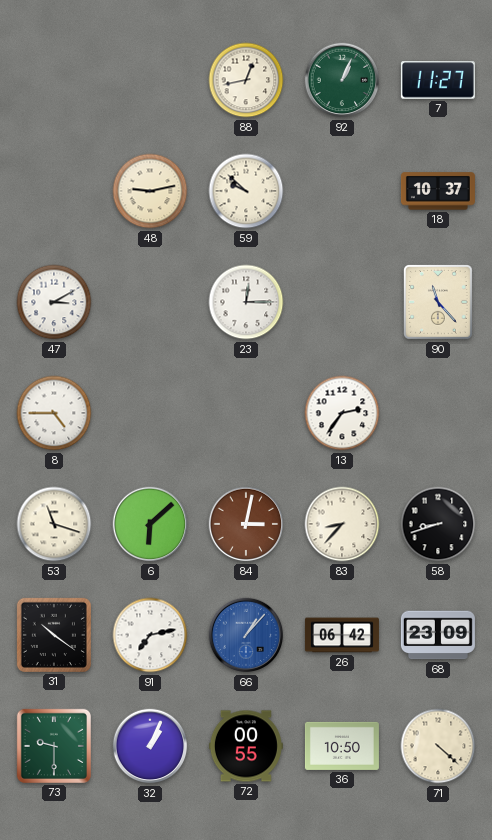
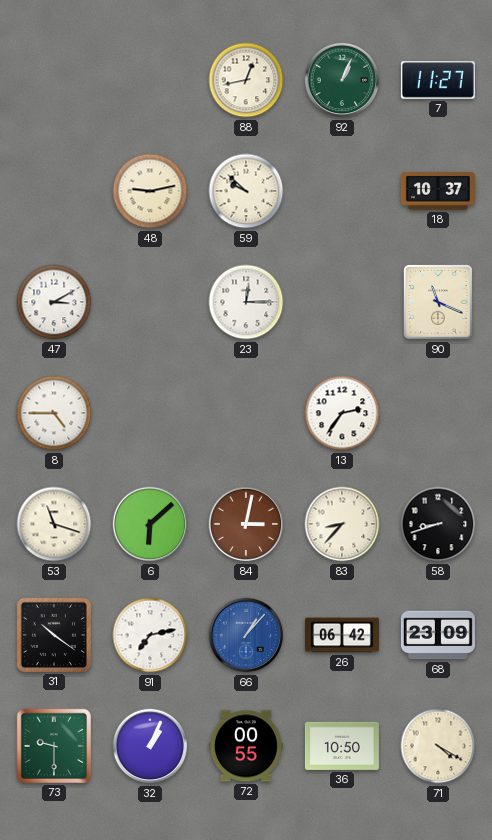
90: 11:23 -> 11:19
71: 4:22 -> 4:20
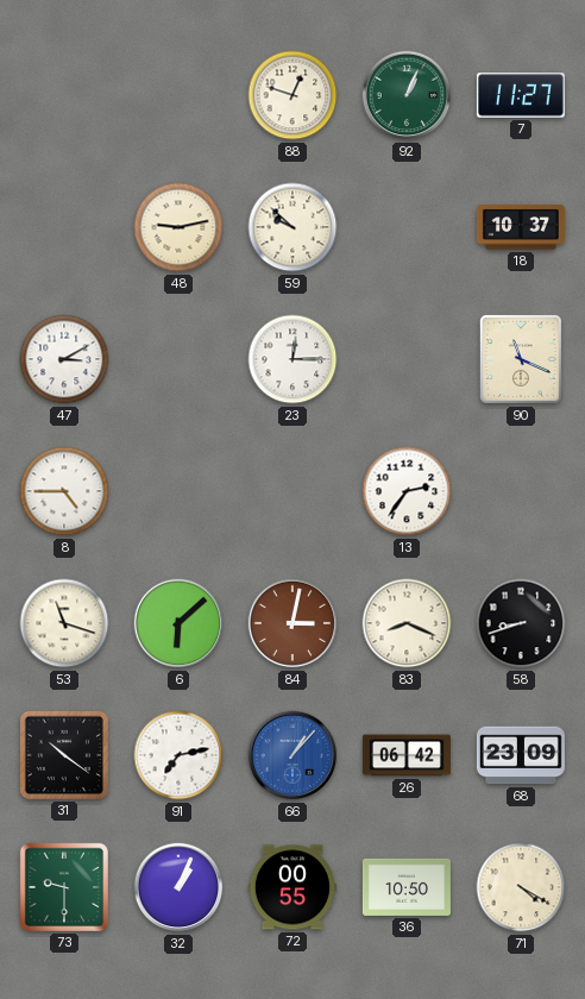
88: 12:43 -> 12:48
83: 8:37 -> 8:19
